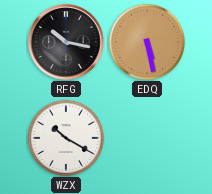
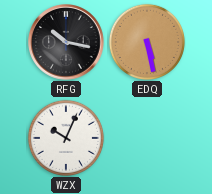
WZX: 10:20 -> 10:04
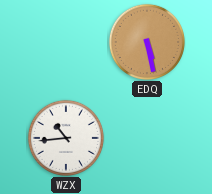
RFG: 10:17 -> none
WZX: 10:04 -> 10:44
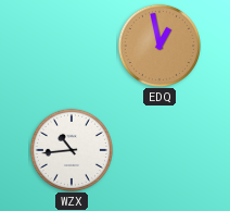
EDQ: 5:28 -> 12:58
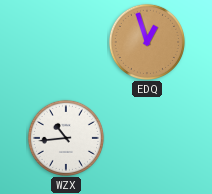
EDQ: 12:58 -> 12:57
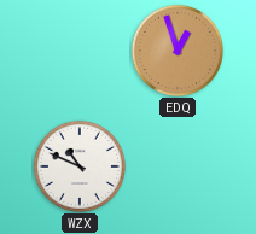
WZX: 10:44 -> 10:49
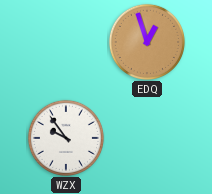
WZX: 10:49 -> 9:54
